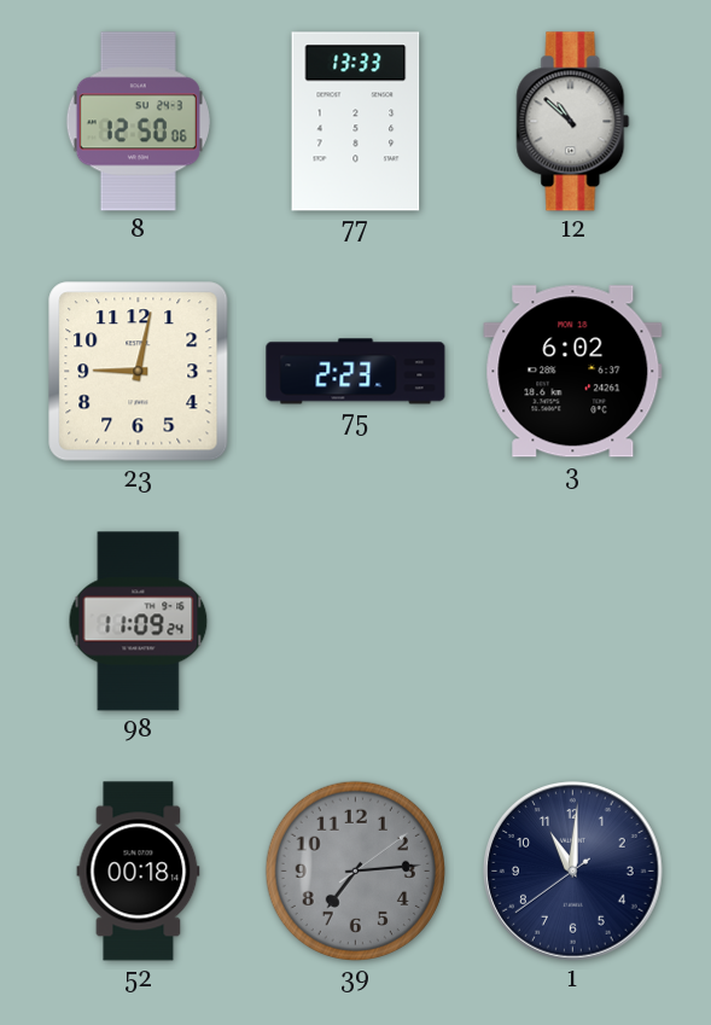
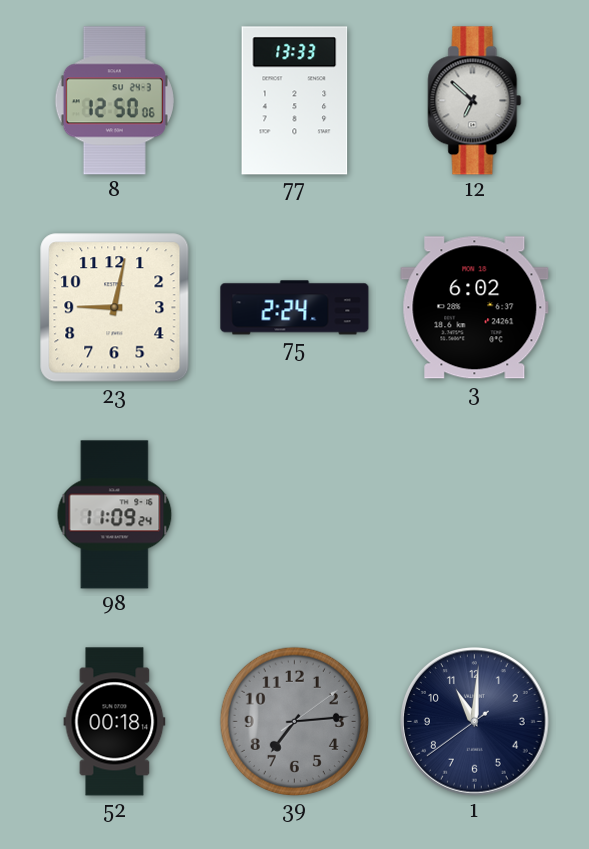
12: 10:52 -> 6:52
75: 2:23 -> 2:24
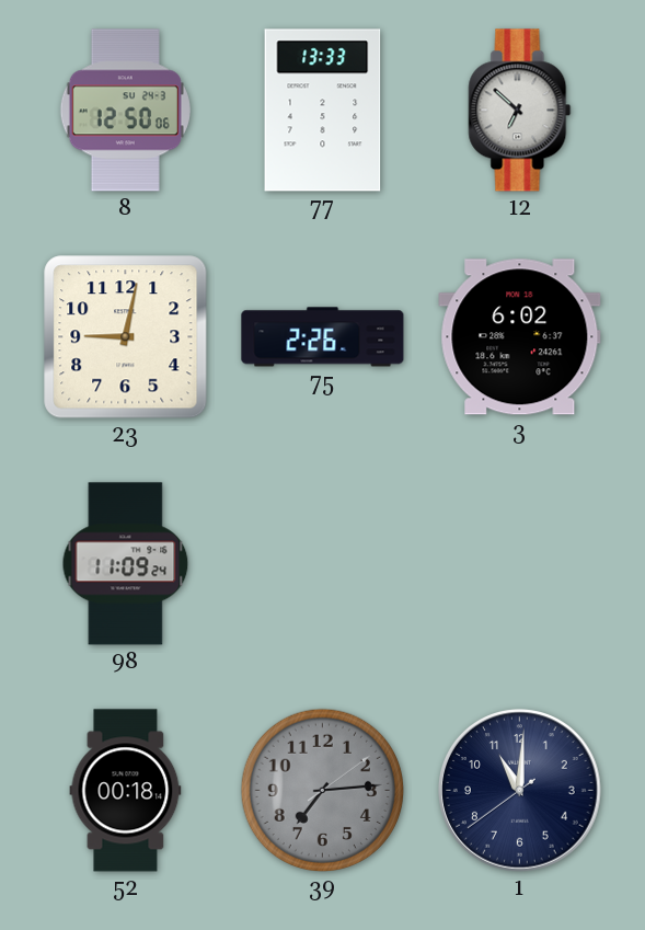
75: 2:24 -> 2:26
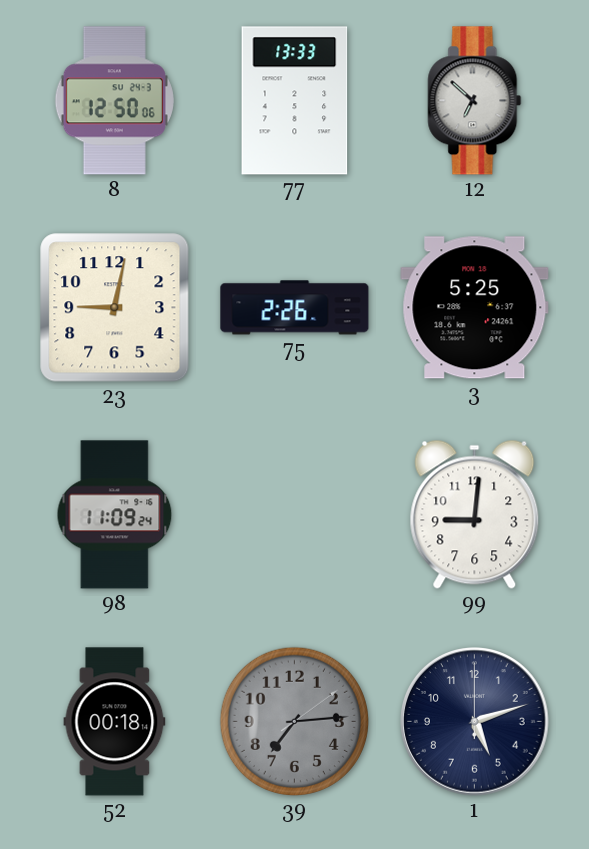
3: 6:02 -> 5:25
99: none -> 9:01
1: 11:00 -> 5:12
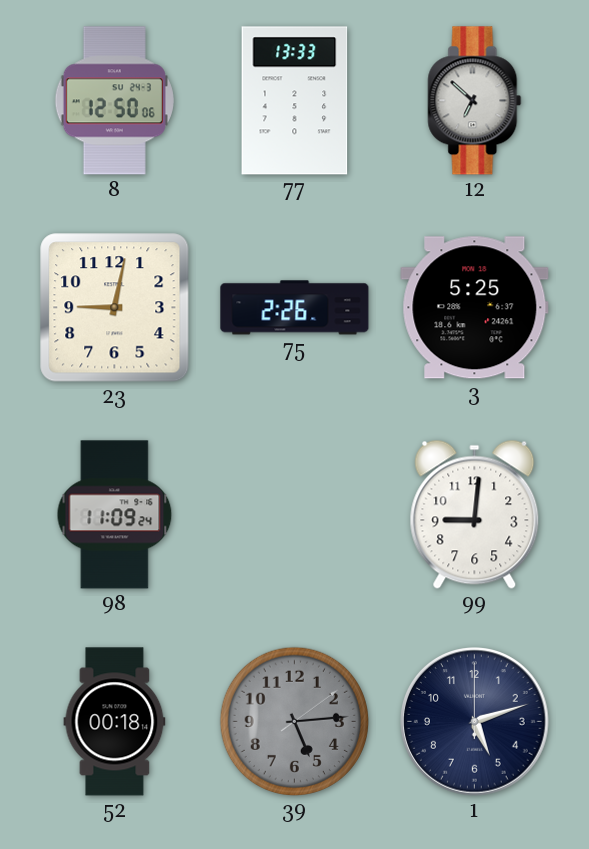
39: 7:14 -> 5:14
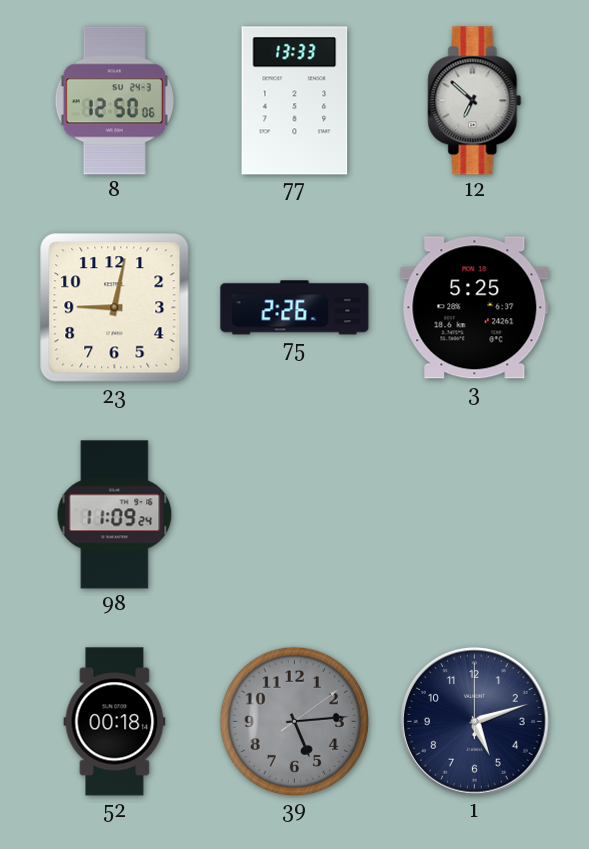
99: 9:01 -> none
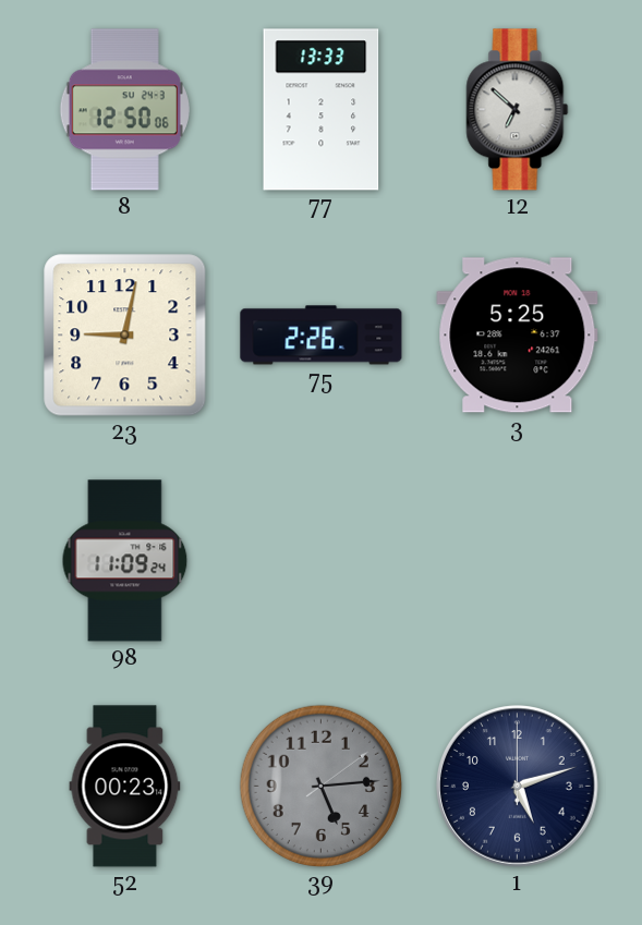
52: 00:18 -> 00:23
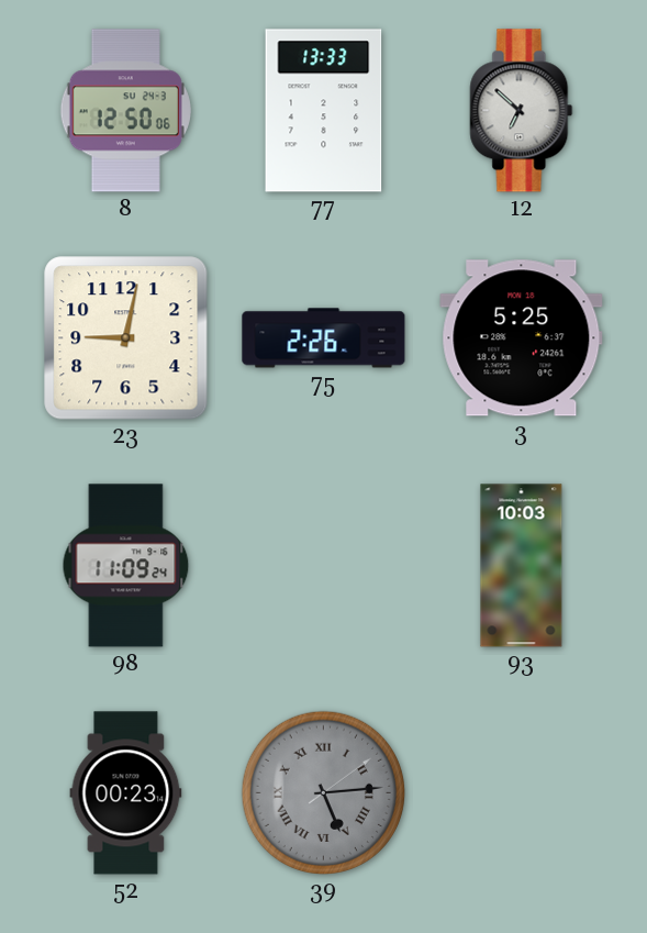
93: none -> 10:03
39 numerals: Arabic -> Roman
1: 5:12 -> none
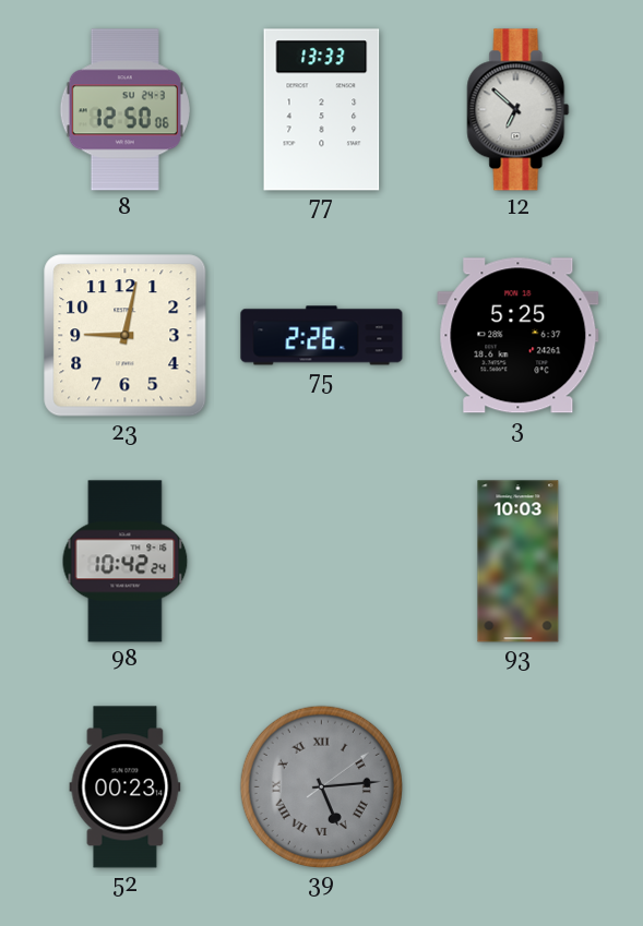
98: 11:09 -> 10:42
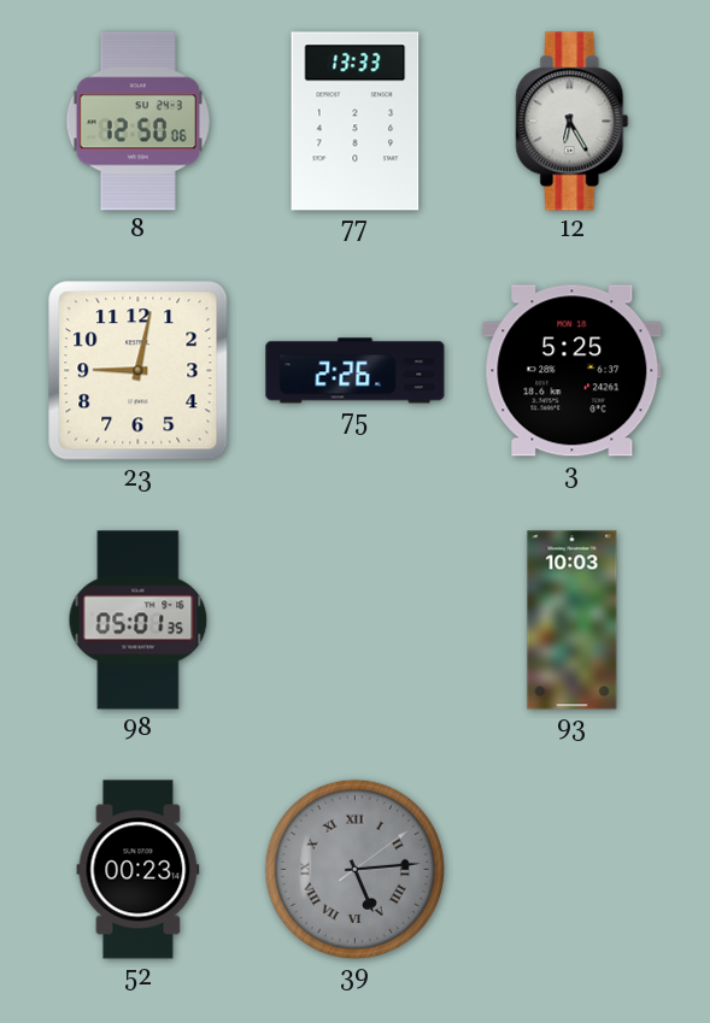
12: 6:52 -> 6:25
98: 10:42 -> 05:01
